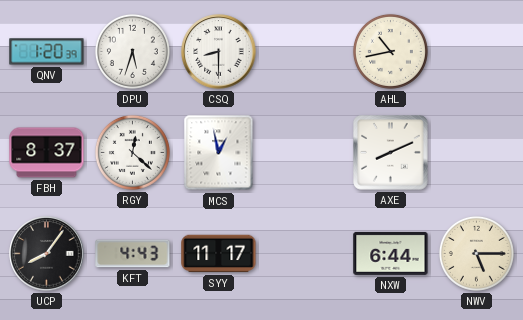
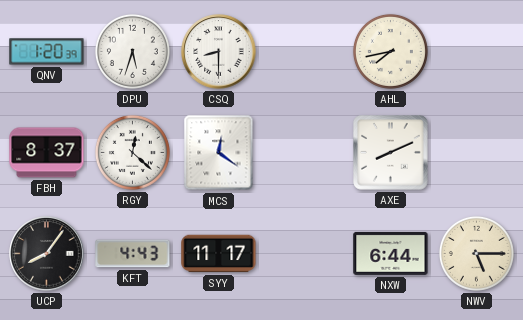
AHL: 10:43 -> 7:43
MCS: 12:58 -> 12:21
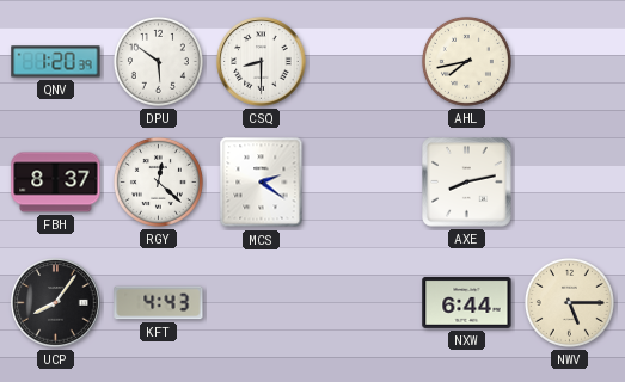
DPU: 5:33 -> 5:51
MCS: 12:21 -> 2:21
AXE: 8:11 -> 8:13
SYY: 11:17 -> none
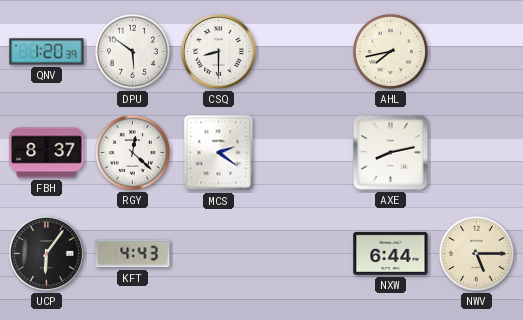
UCP: 8:06 -> 6:06
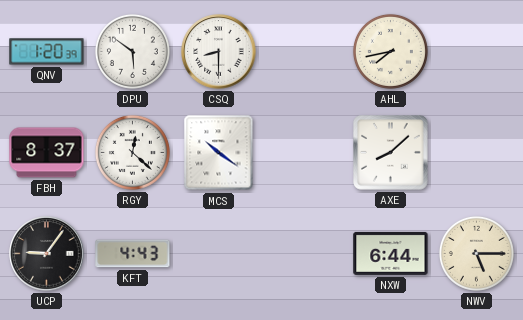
MCS: 2:21 -> 10:21
AXE: 8:13 -> 8:08
UCP: 6:06 -> 9:06
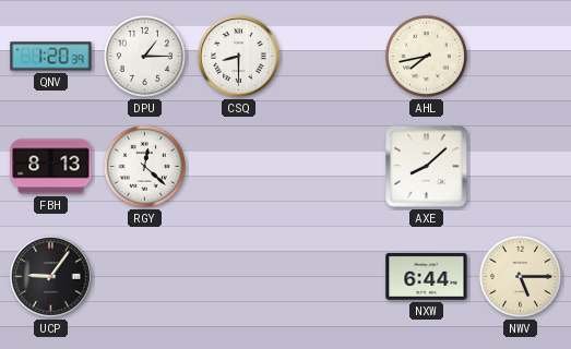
DPU: 5:51 -> 1:15
FBH: 8:37 -> 8:13
MCS: 10:21 -> none
KFT: 4:43 -> none
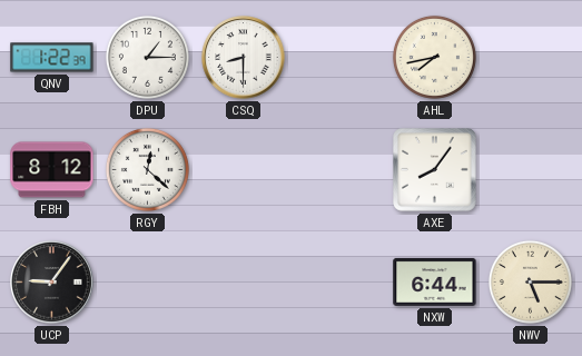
QNV: 1:20 -> 1:22
FBH: 8:13 -> 8:12
AXE: 8:08 -> 8:06
